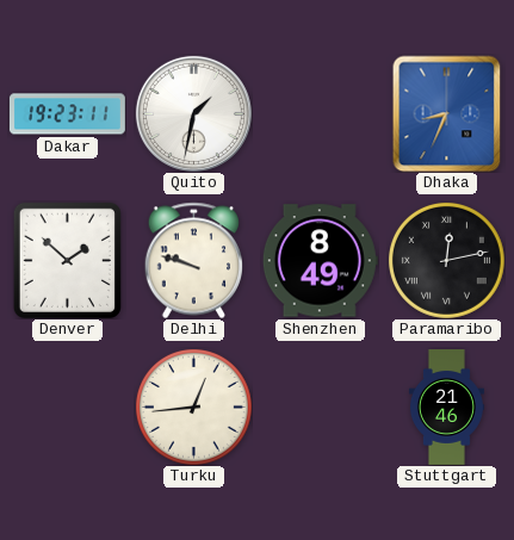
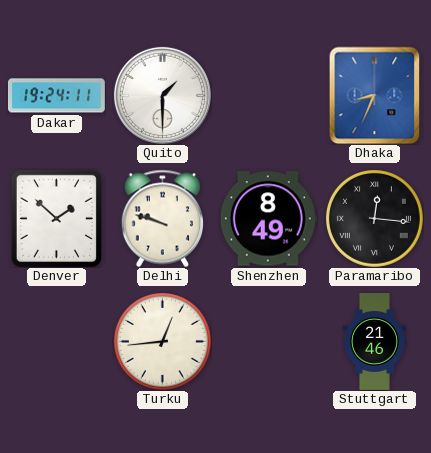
Dakar: 19:23 -> 19:24
Quito: 1:32 -> 1:30
Paramaribo: 12:13 -> 12:16
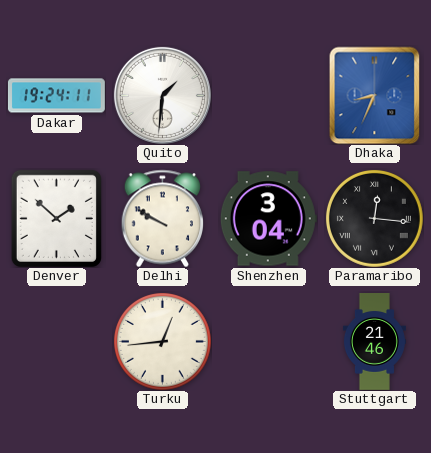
Quito: 1:30 -> 1:31
Delhi: 9:48 -> 9:50
Shenzhen: 8:49 -> 3:04
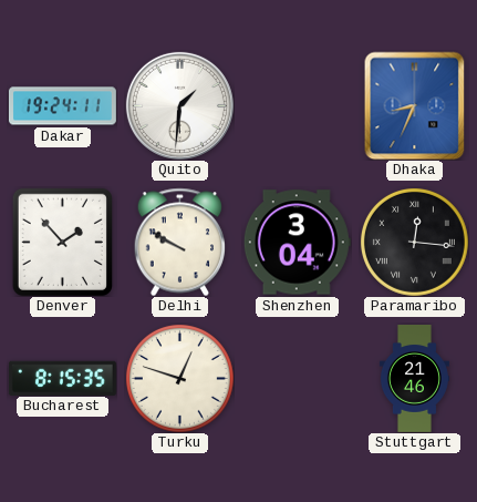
Denver: 1:52 -> 1:53
Bucharest: none -> 8:15
Turku: 12:44 -> 12:48
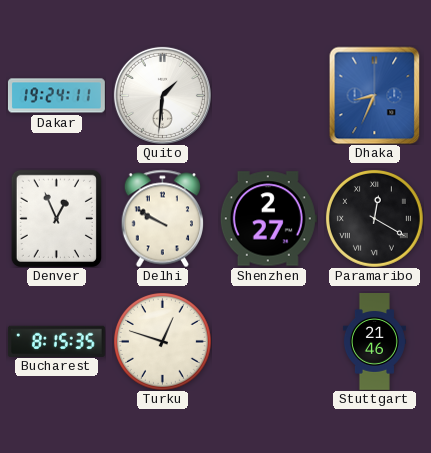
Denver: 1:53 -> 12:56
Shenzhen: 3:04 -> 2:27
Paramaribo: 12:16 -> 12:20
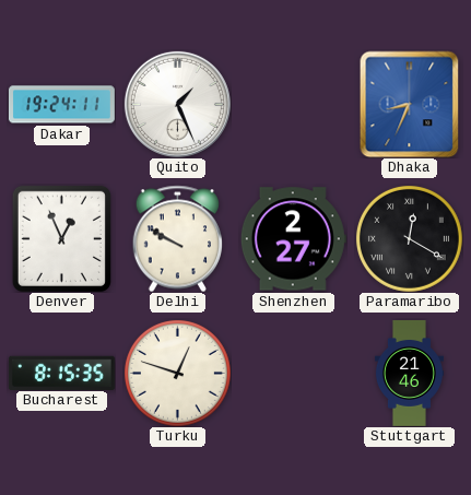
Quito: 1:31 -> 1:26
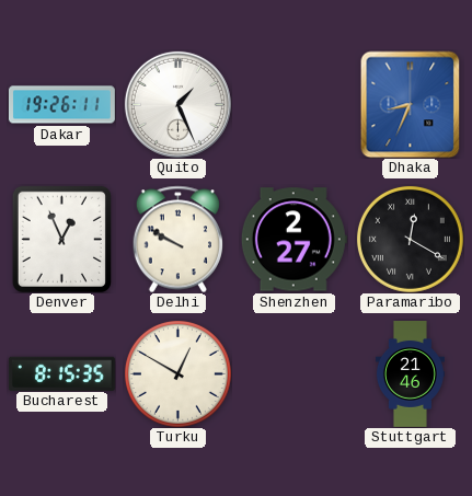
Dakar: 19:24 -> 19:26
Turku: 12:48 -> 12:50
